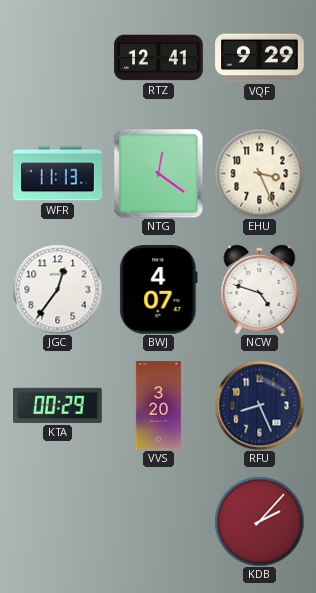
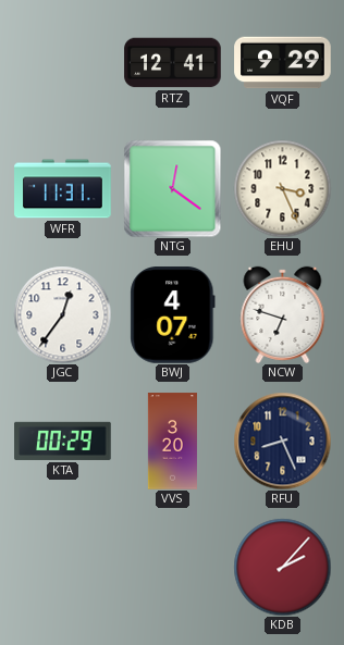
WFR: 11:13 -> 11:31
NCW: 4:48 -> 6:48
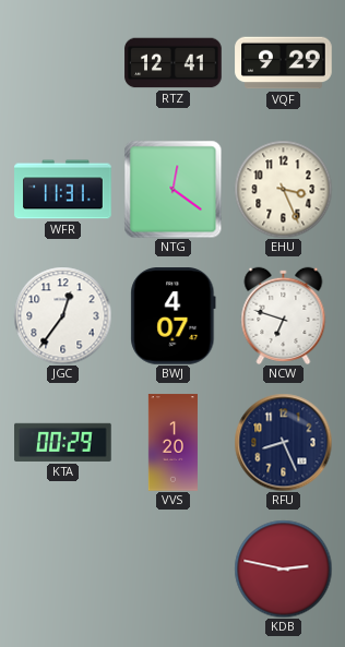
VVS: 3:20 -> 1:20
KDB: 2:07 -> 2:47
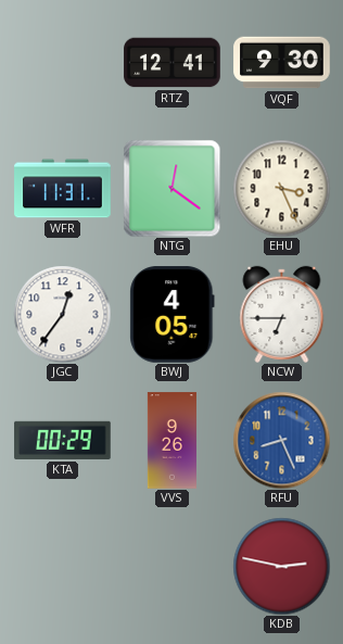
VQF: 9:29 -> 9:30
BWJ: 4:07 -> 4:05
NCW: 6:48 -> 6:45
VVS: 1:20 -> 9:26
RFU dial: navy -> blue
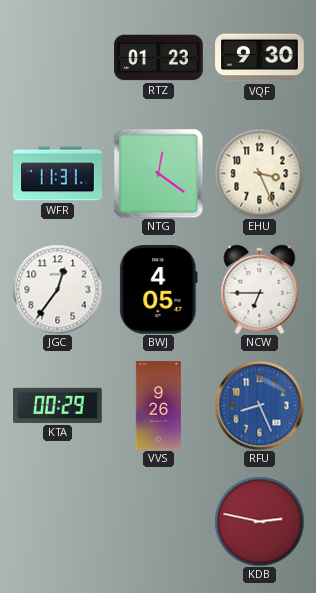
RTZ: 12:41 -> 01:23
